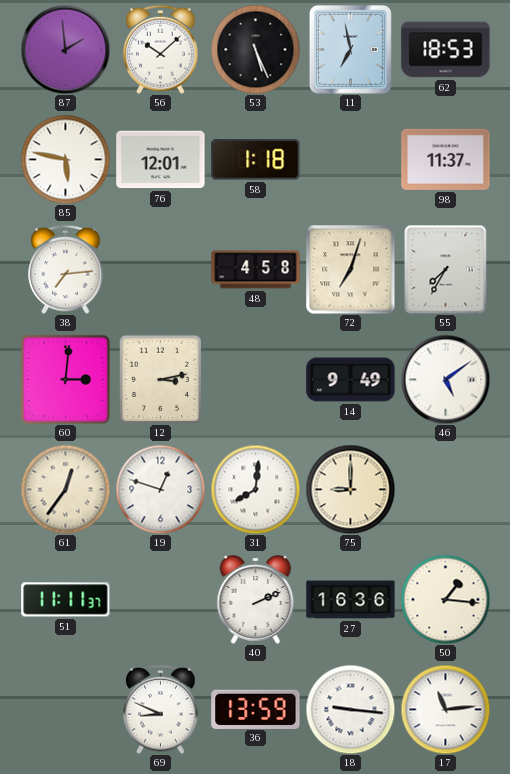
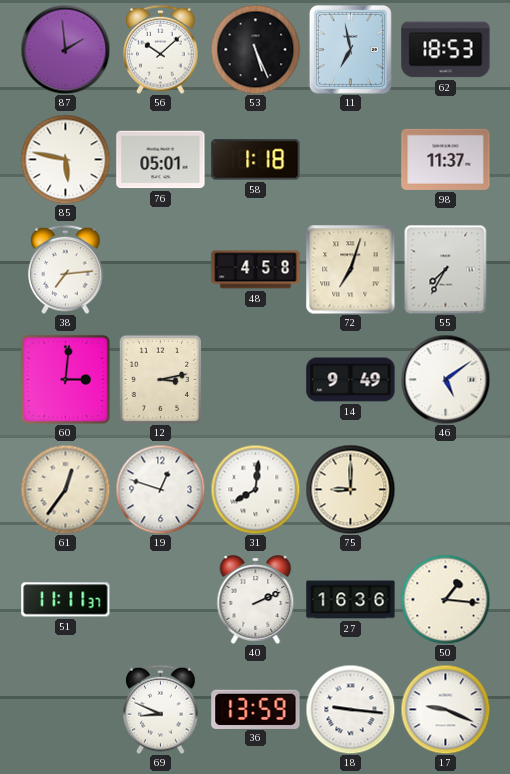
76: 12:01 -> 05:01
17: 11:14 -> 9:19
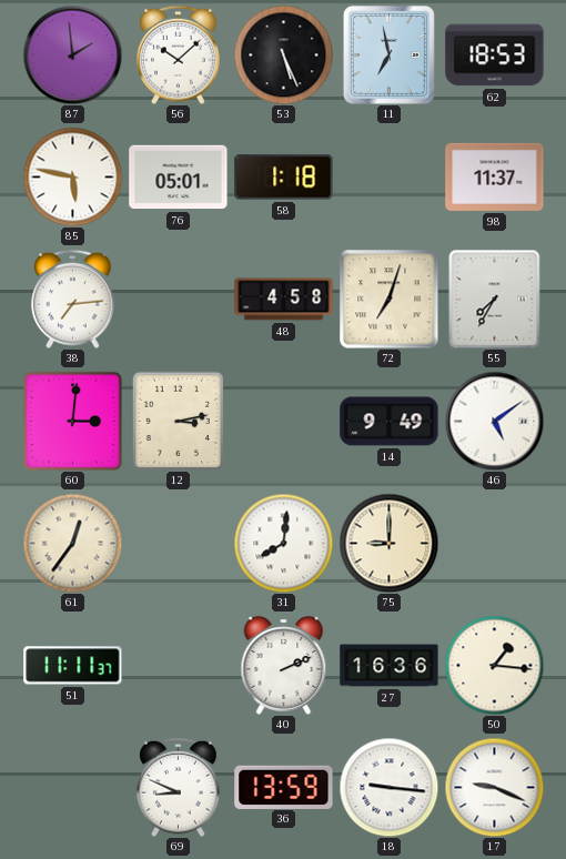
19: 12:48 -> none
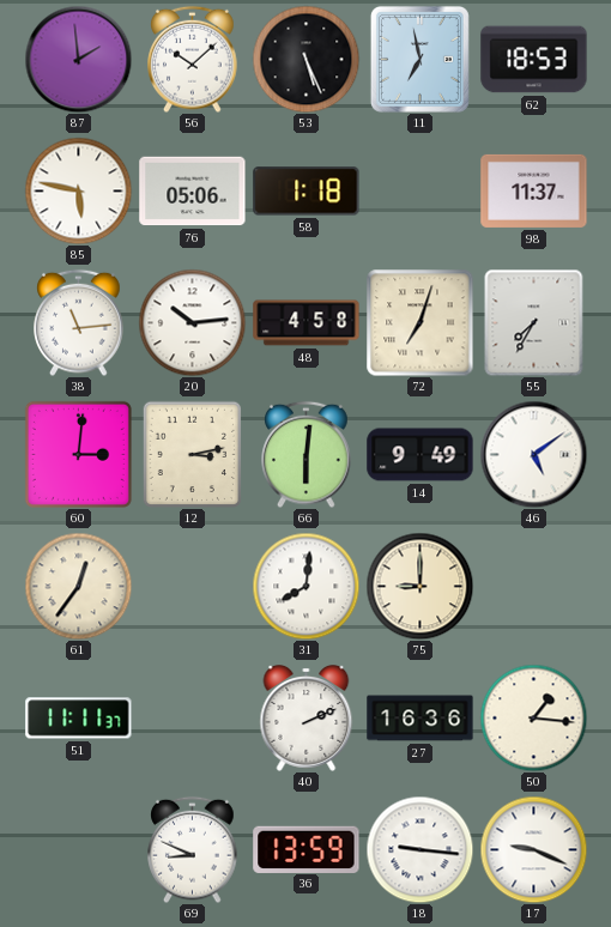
76: 05:01 -> 05:06
38: 7:14 -> 11:14
20: none -> 10:14
66: none -> 6:01
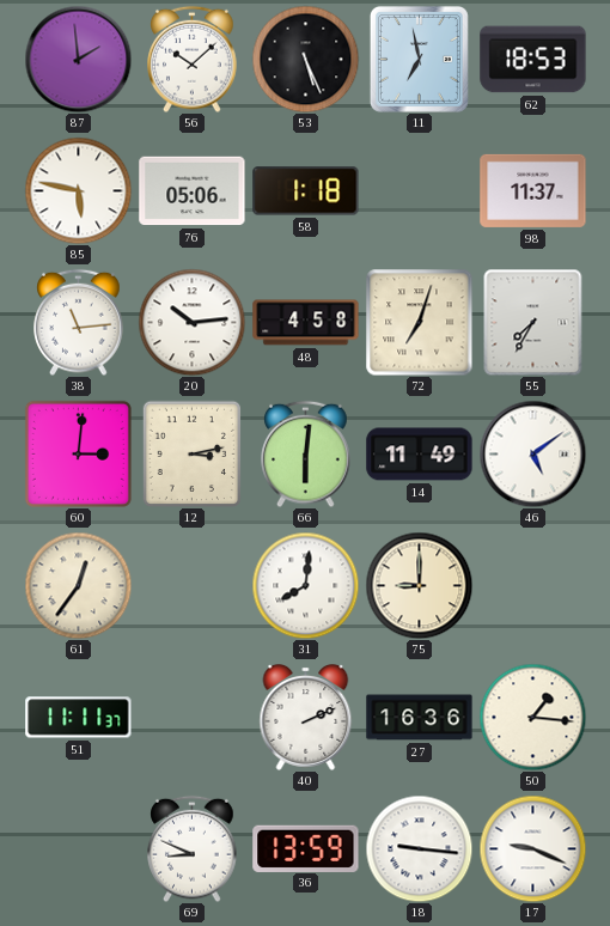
14: 9:49 -> 11:49
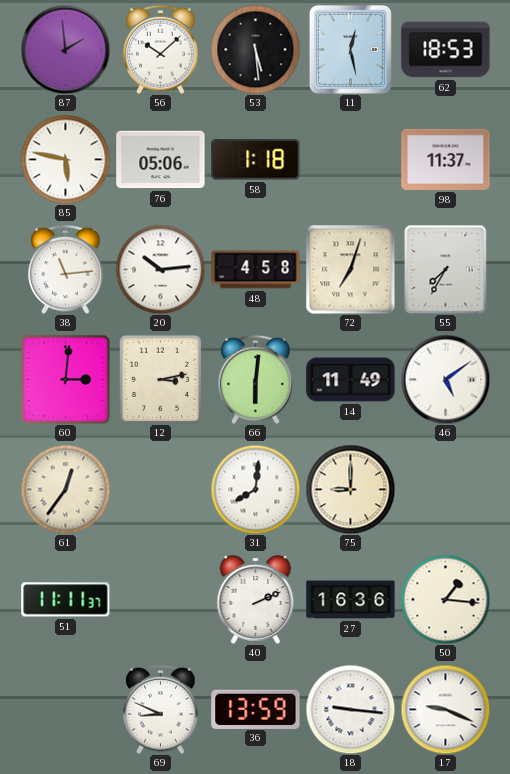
53: 5:26 -> 5:29
11: 6:58 -> 12:28
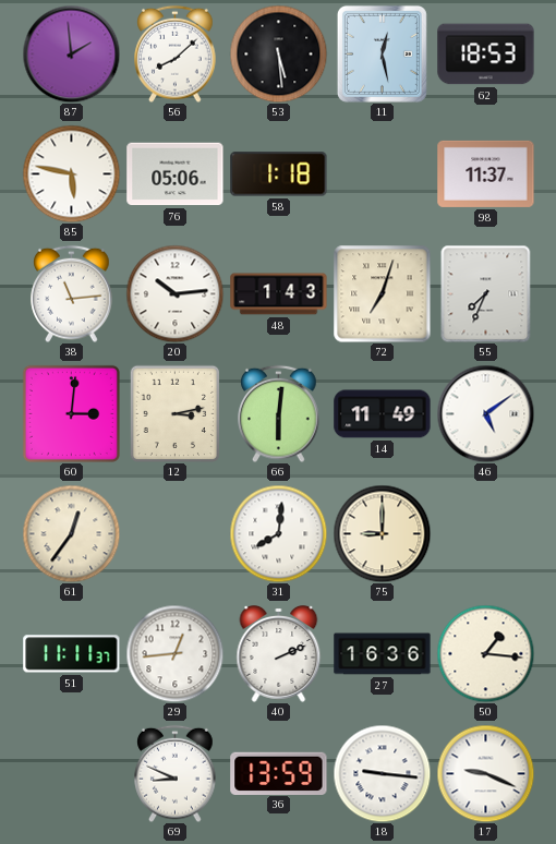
56: 10:08 -> 8:08
48: 4:58 -> 1:43
55: 7:35 -> 7:34
29: none -> 12:44
